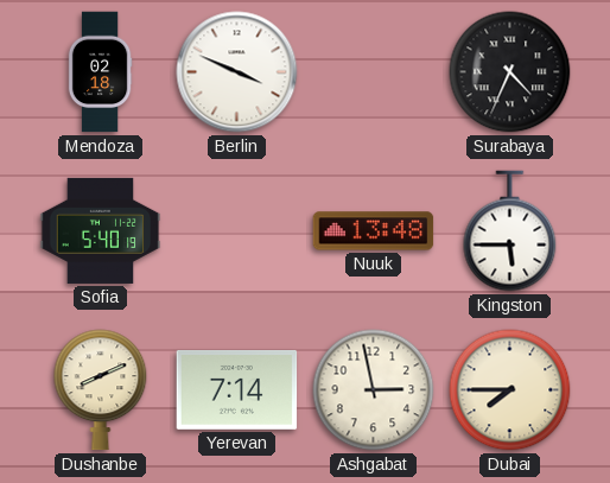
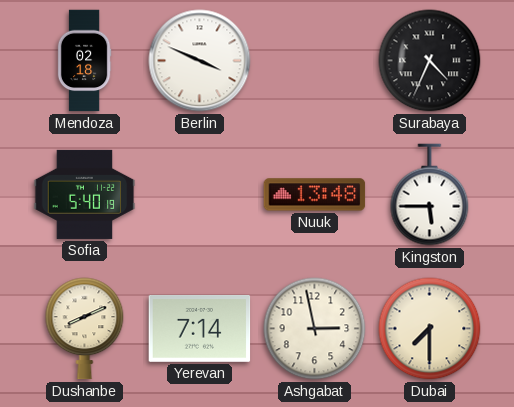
Dubai: 7:45 -> 7:30
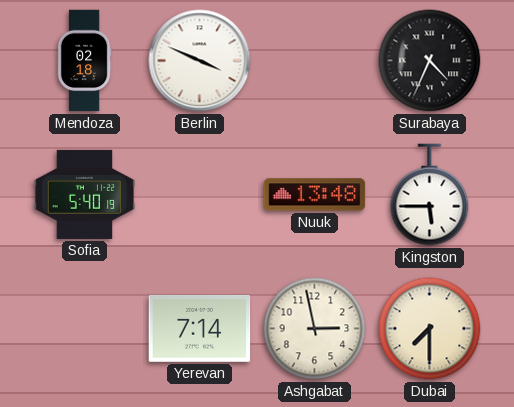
Dushanbe: 8:11 -> none
